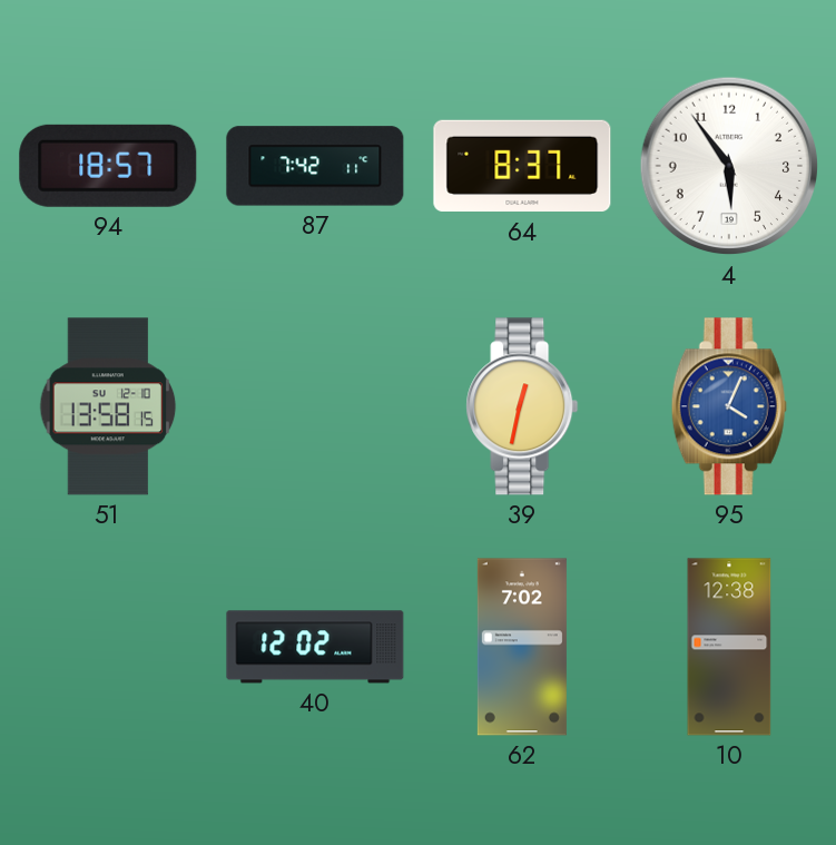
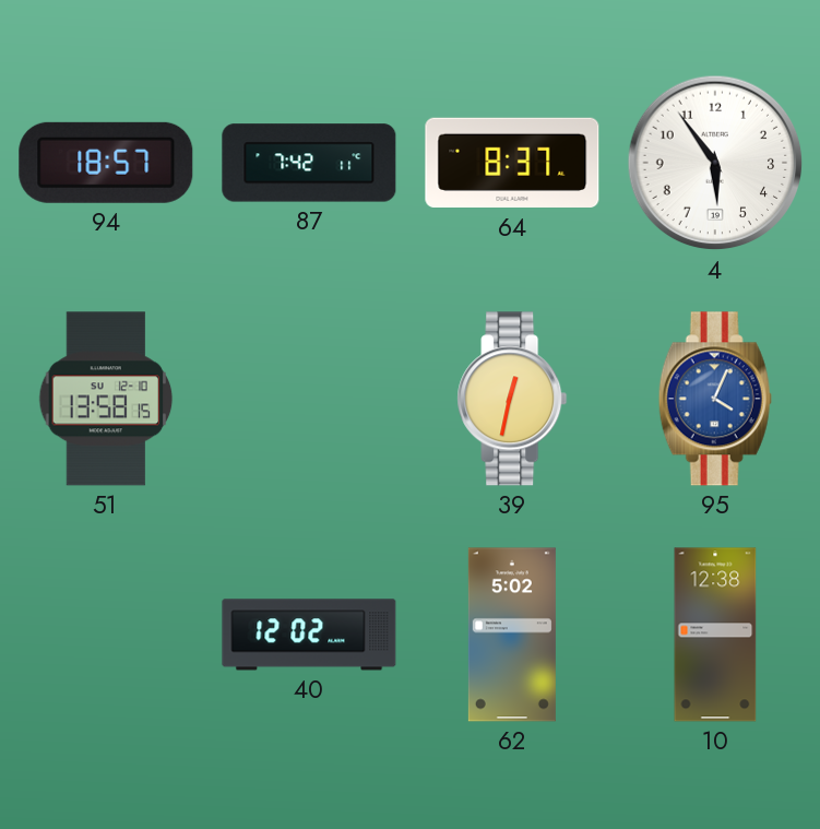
62: 7:02 -> 5:02
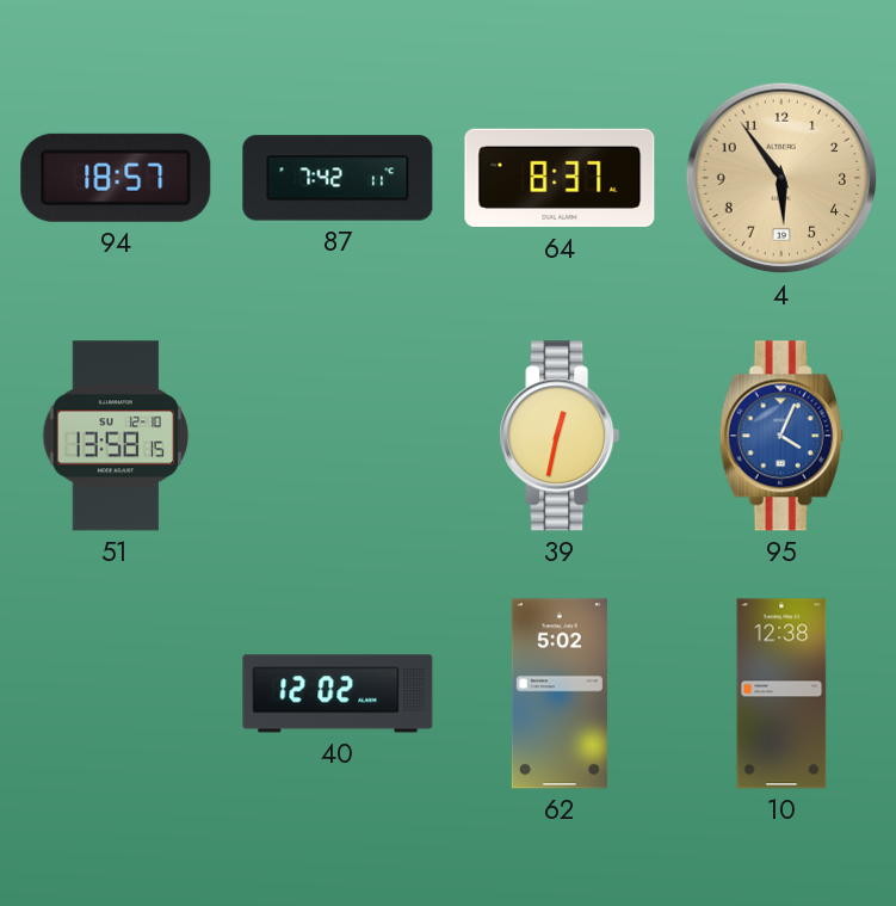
4 dial: white -> champagne
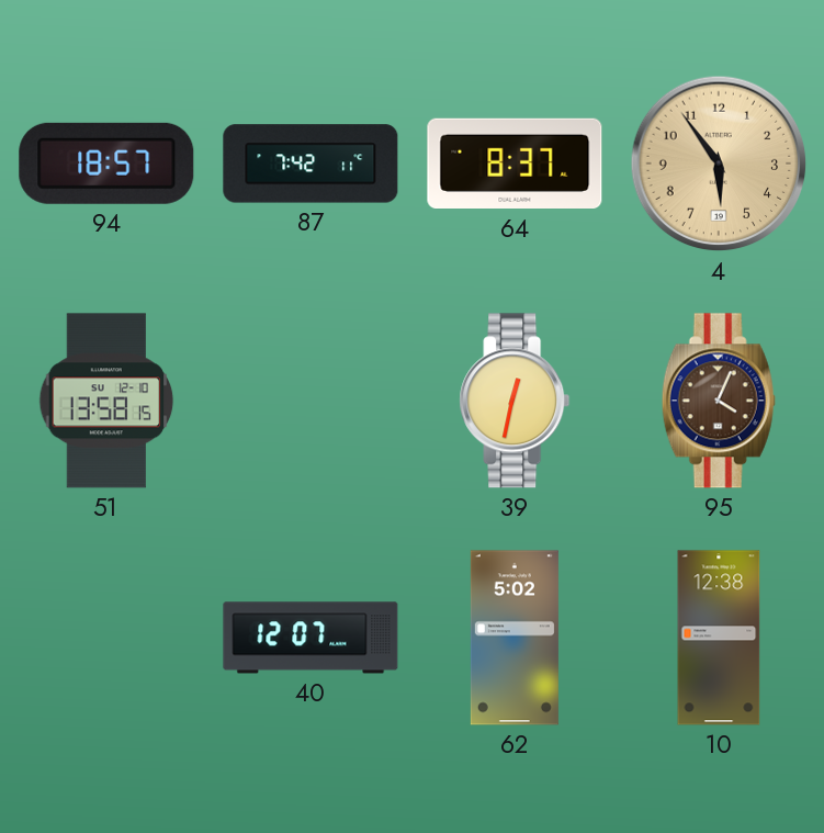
95 dial: blue -> brown
40: 12:02 -> 12:07
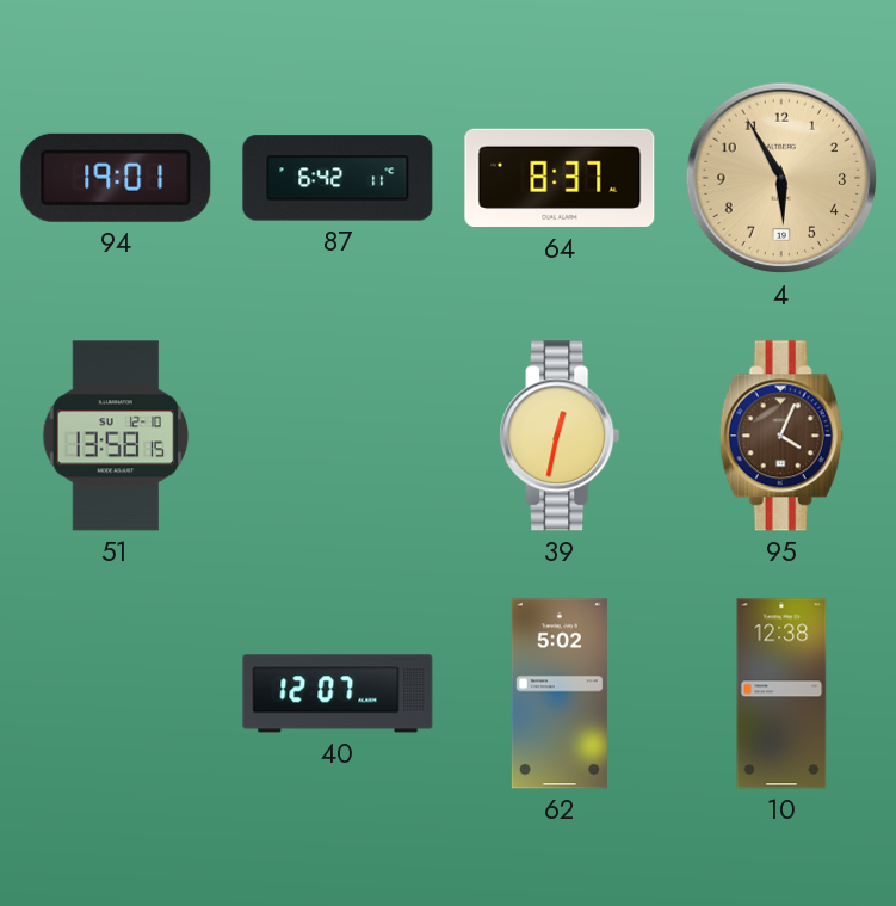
94: 18:57 -> 19:01
87: 7:42 -> 6:42
4: 5:54 -> 5:55
